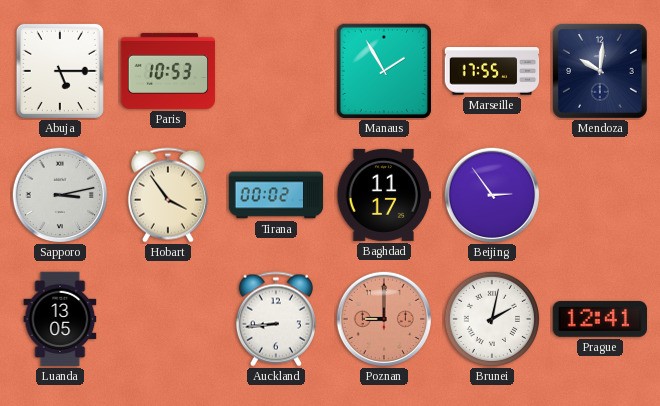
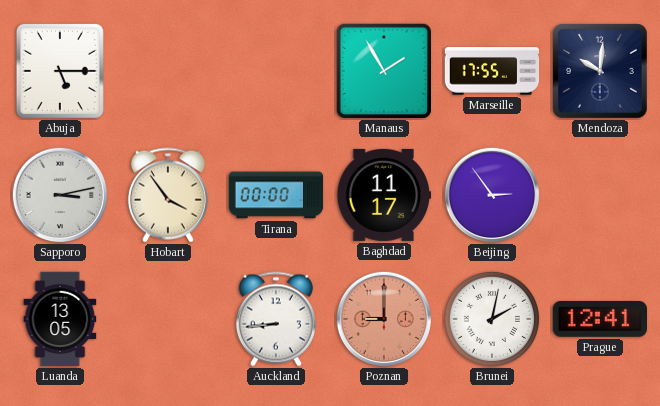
Paris: 10:53 -> none
Tirana: 00:02 -> 00:00
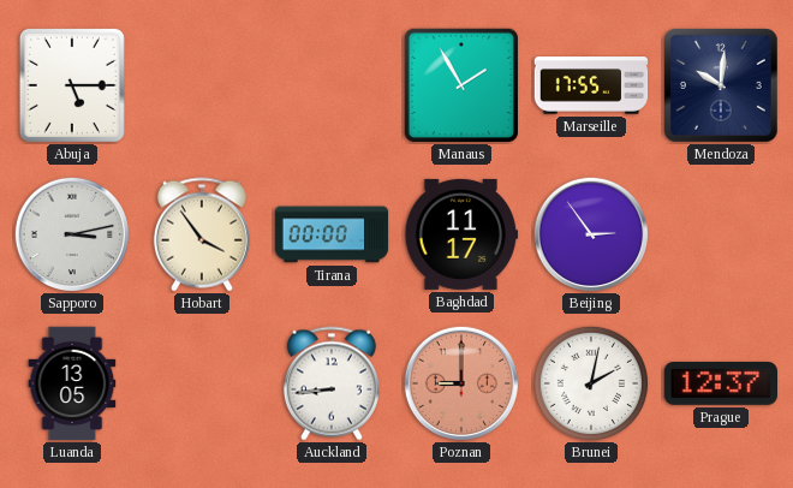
Prague: 12:41 -> 12:37
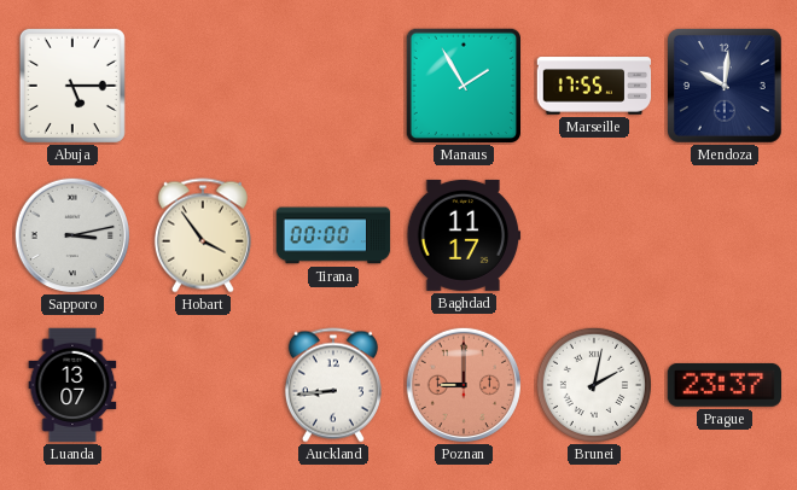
Beijing: 2:54 -> none
Luanda: 13:05 -> 13:07
Prague: 12:37 -> 23:37
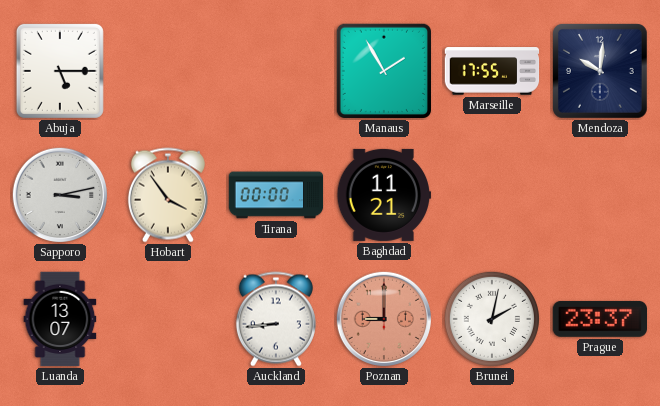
Baghdad: 11:17 -> 11:21
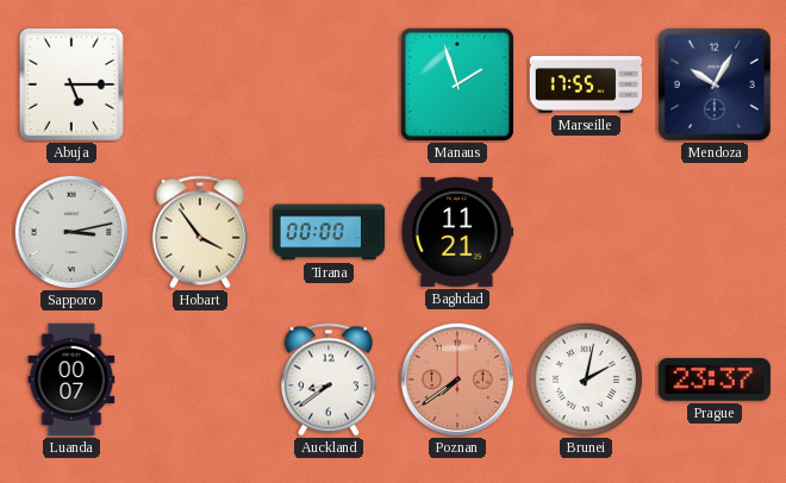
Manaus: 1:55 -> 1:57
Mendoza: 10:01 -> 10:05
Luanda: 13:07 -> 00:07
Auckland: 8:44 -> 8:39
Poznan: 9:00 -> 7:39
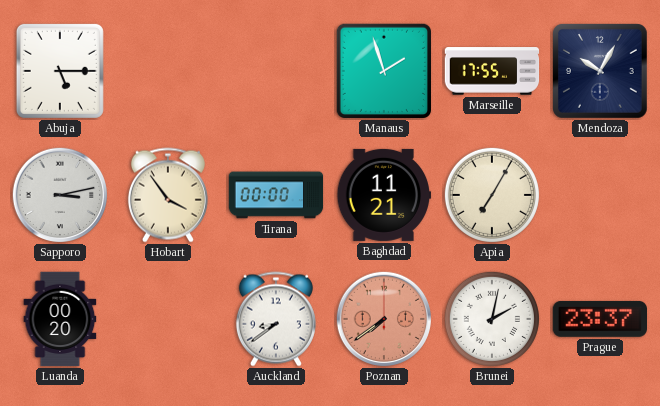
Apia: none -> 7:05
Luanda: 00:07 -> 00:20
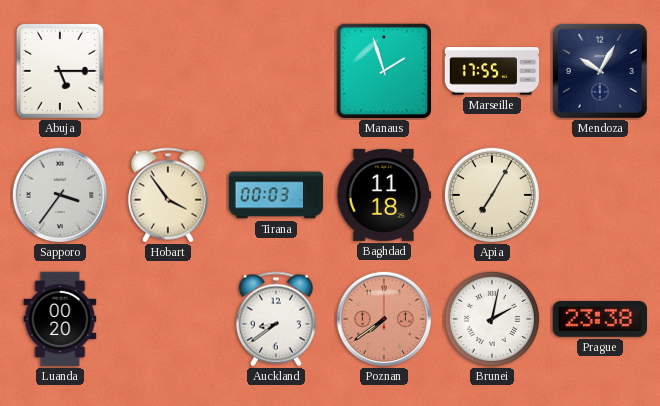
Sapporo: 3:13 -> 3:36
Tirana: 00:00 -> 00:03
Baghdad: 11:21 -> 11:18
Prague: 23:37 -> 23:38
